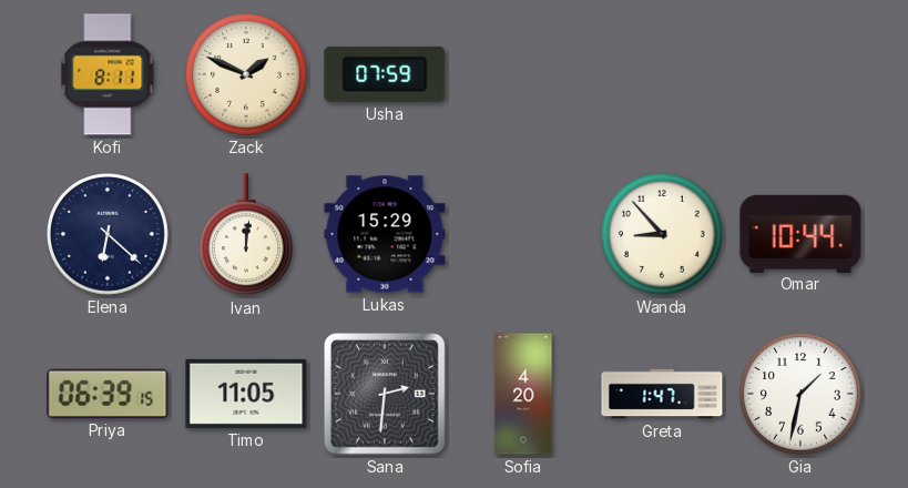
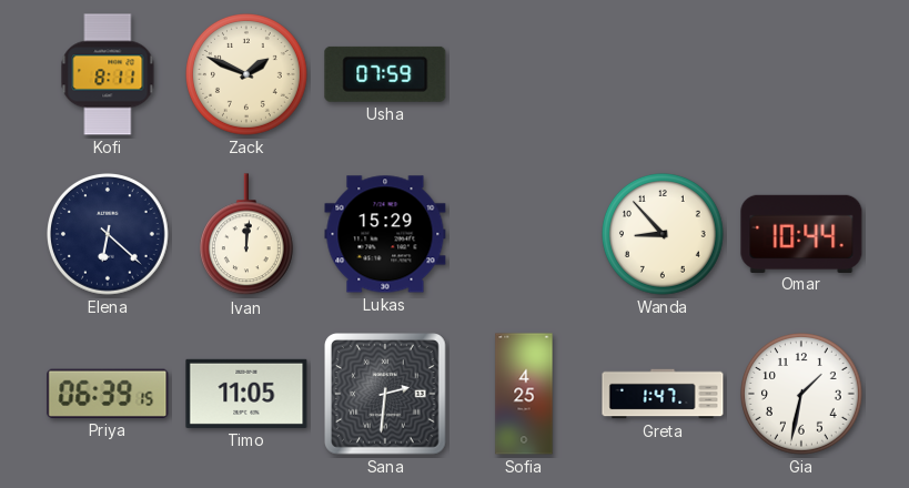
Sofia: 4:20 -> 4:25
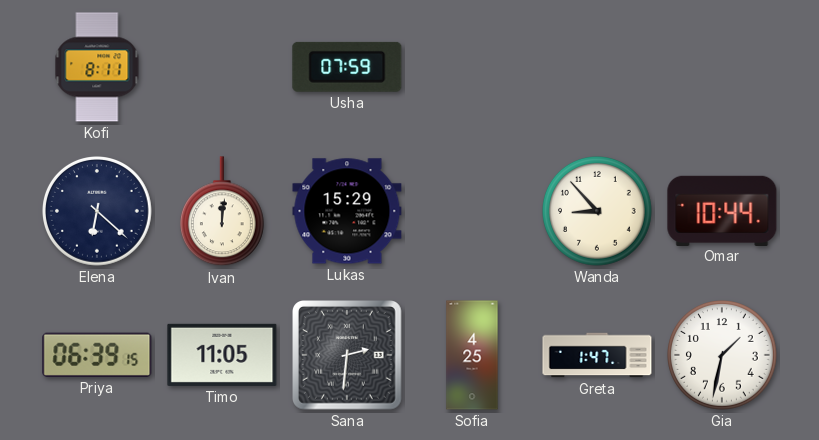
Zack: 1:49 -> none
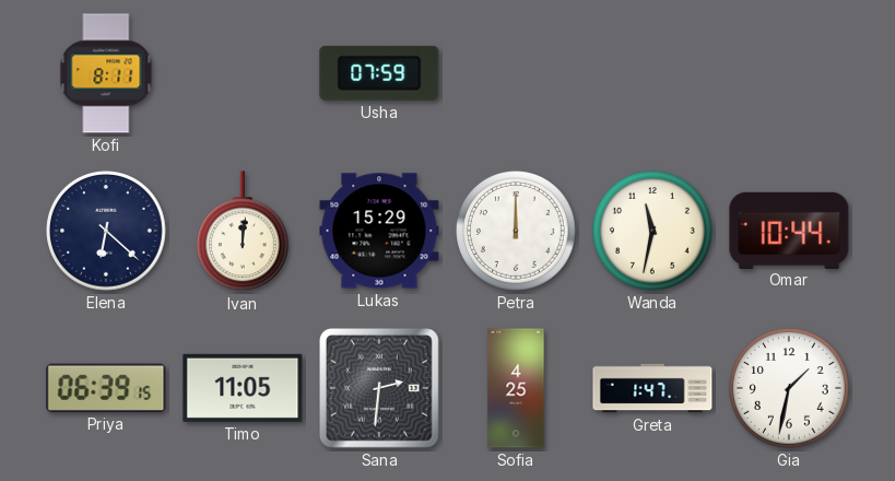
Petra: none -> 12:00
Wanda: 8:53 -> 11:32
